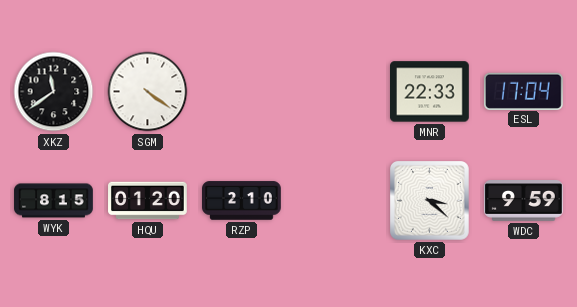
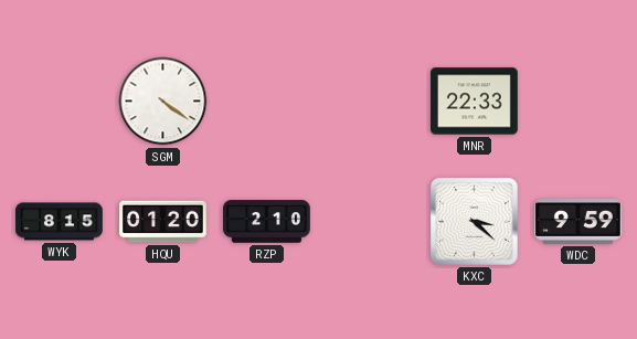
XKZ: 11:39 -> none
ESL: 17:04 -> none
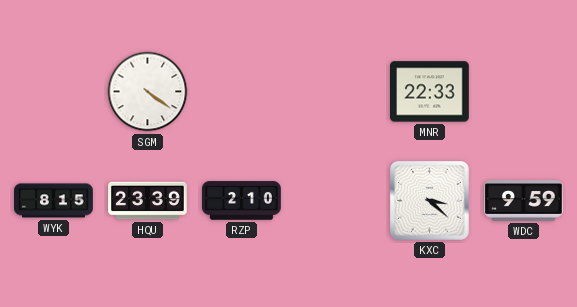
HQU: 01:20 -> 23:39
